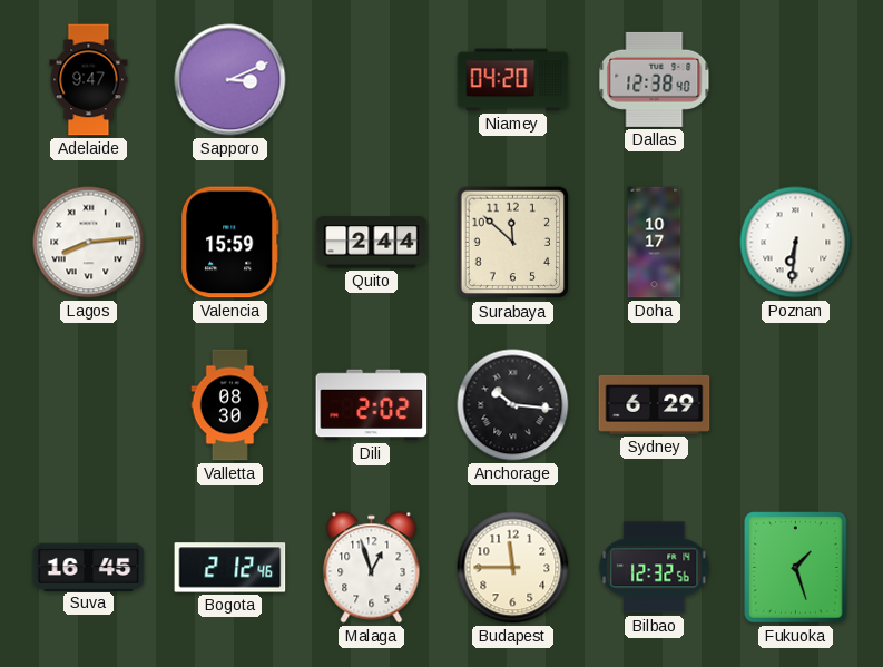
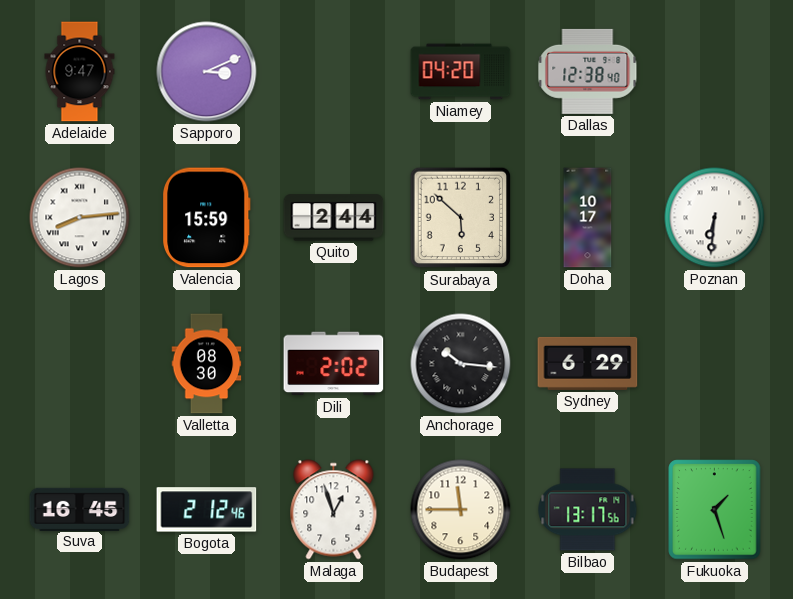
Surabaya: 11:52 -> 5:52
Bilbao: 12:32 -> 13:17
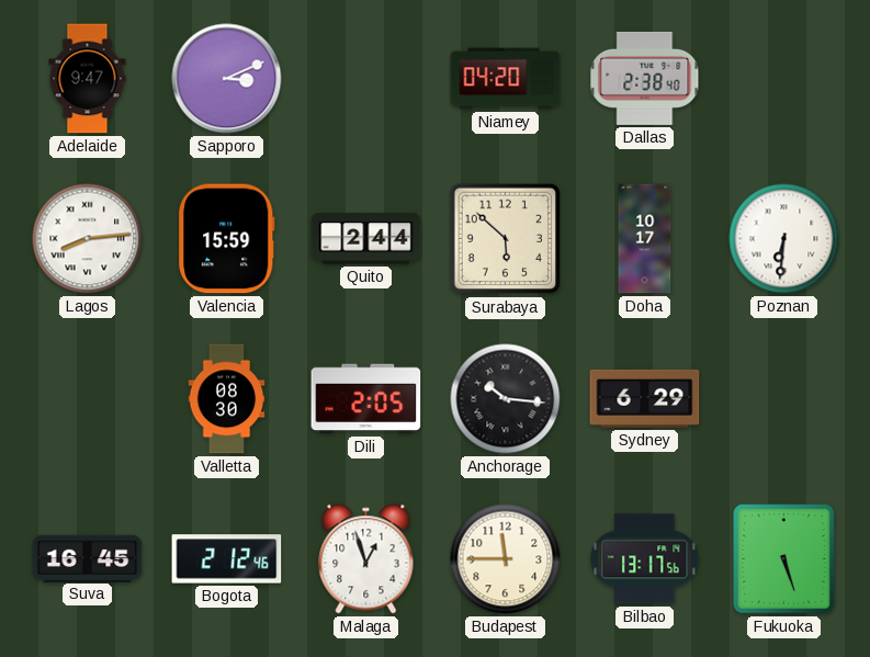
Dallas: 12:38 -> 2:38
Dili: 2:02 -> 2:05
Fukuoka: 1:27 -> 5:27
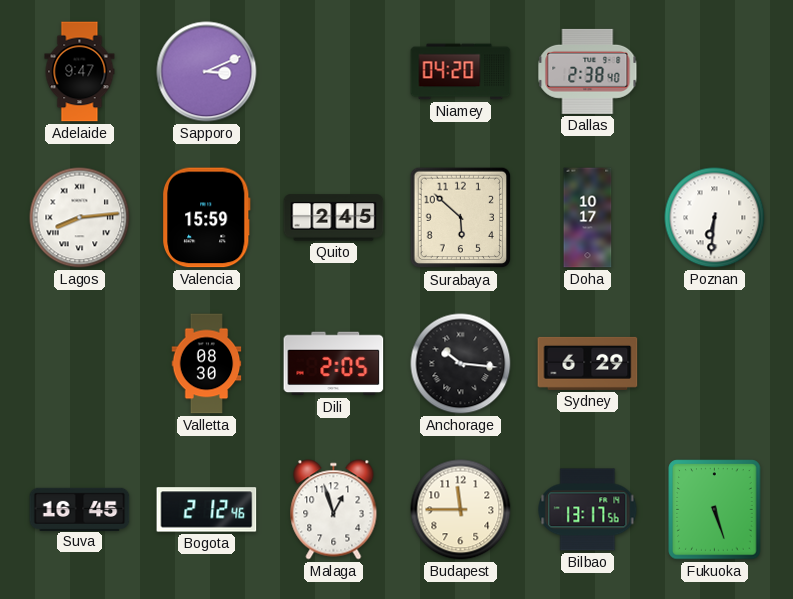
Quito: 2:44 -> 2:45
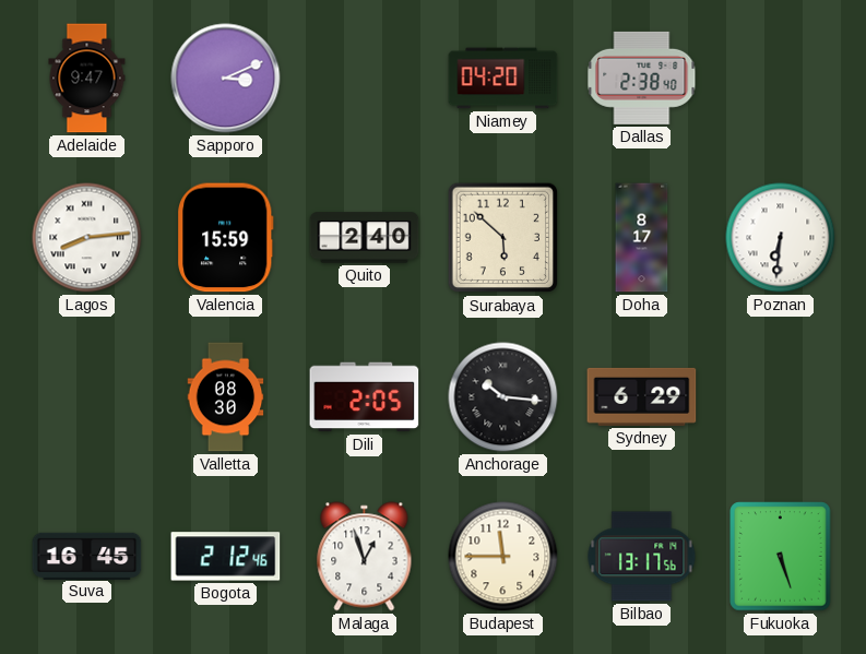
Quito: 2:45 -> 2:40
Doha: 10:17 -> 8:17
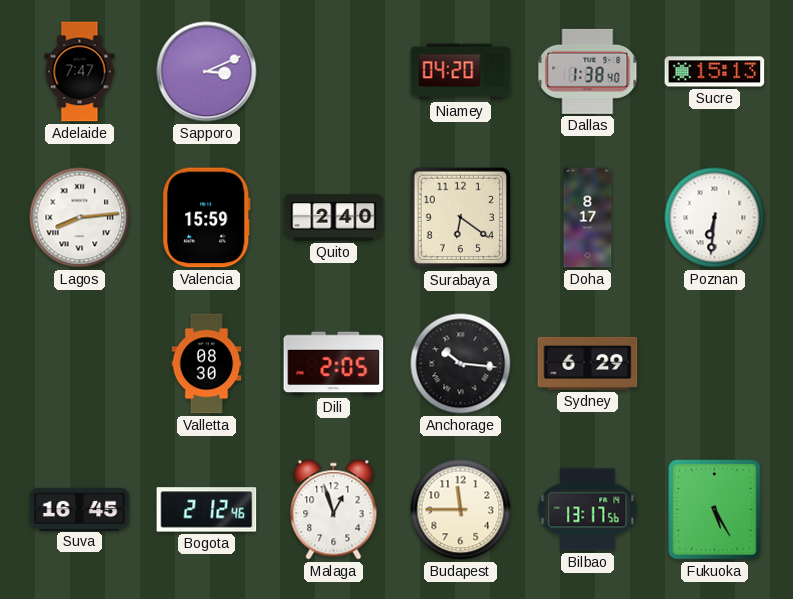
Adelaide: 9:47 -> 7:47
Dallas: 2:38 -> 1:38
Sucre: none -> 15:13
Surabaya: 5:52 -> 6:21
Fukuoka: 5:27 -> 5:25
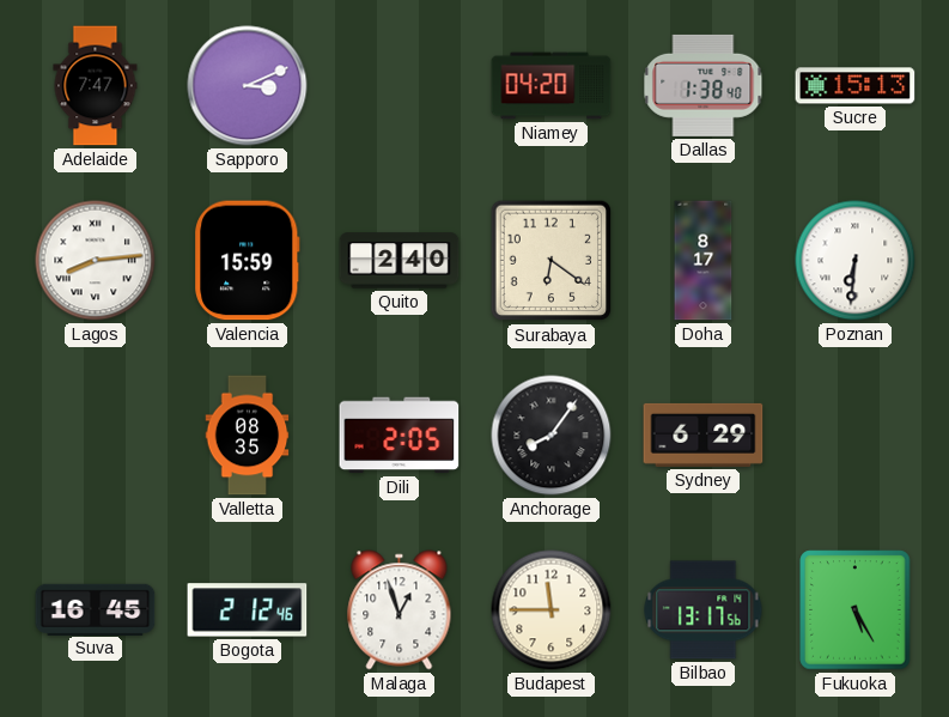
Valletta: 08:30 -> 08:35
Anchorage: 10:16 -> 8:06
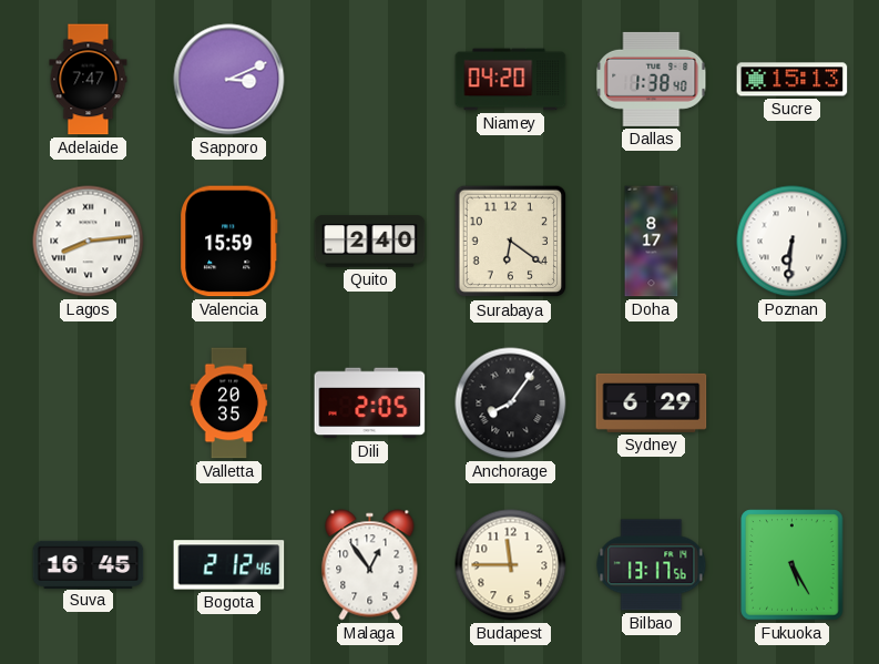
Valletta: 08:35 -> 20:35
Malaga: 12:57 -> 12:54
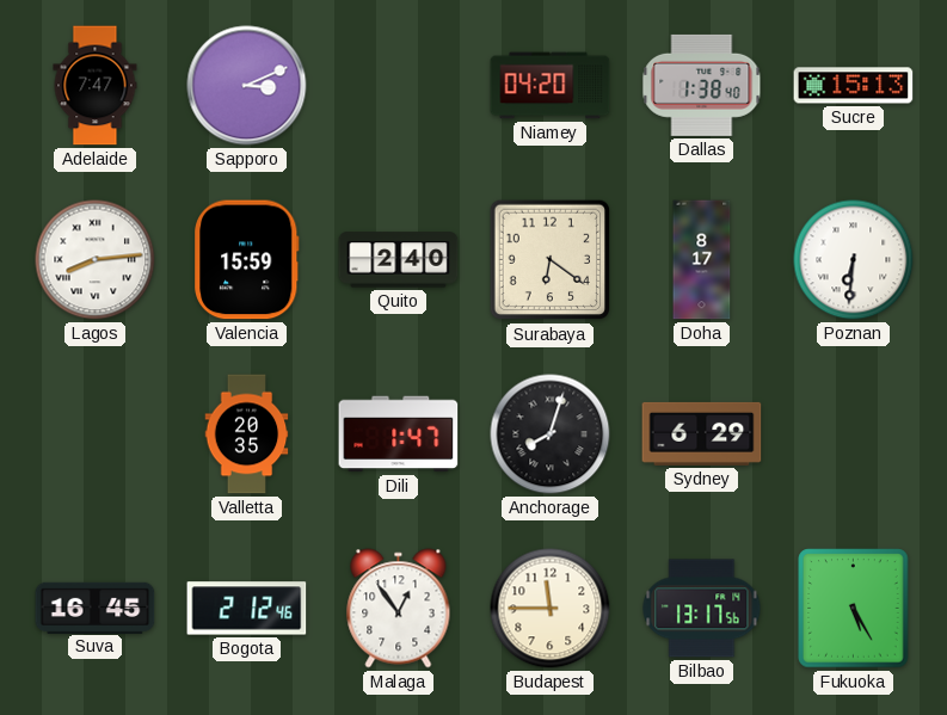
Dili: 2:05 -> 1:47
Anchorage: 8:06 -> 8:03
